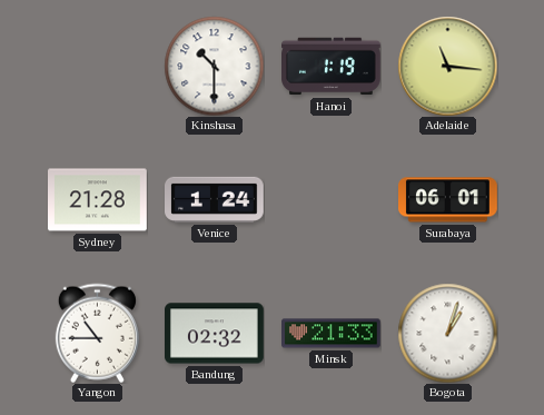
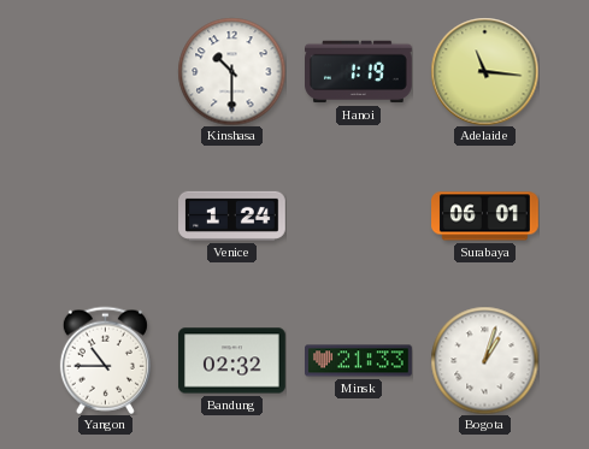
Sydney: 21:28 -> none
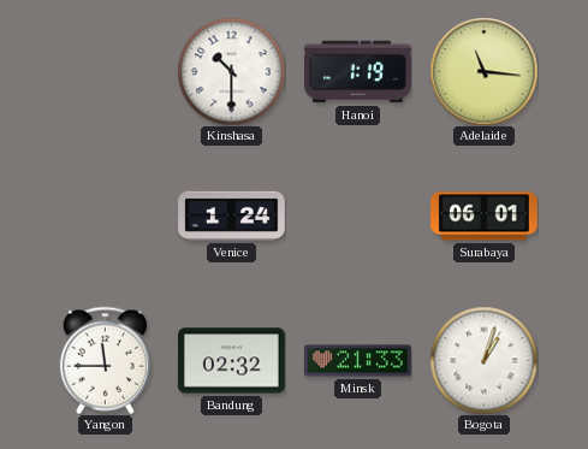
Yangon: 10:45 -> 11:45
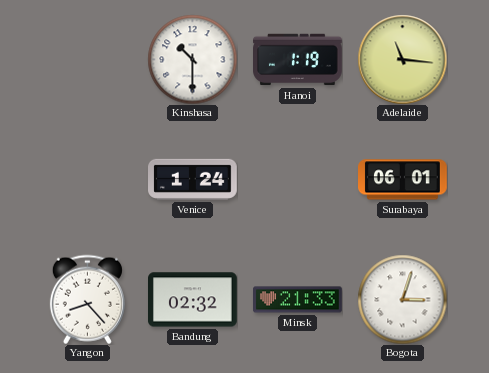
Yangon: 11:45 -> 8:23
Bogota: 1:03 -> 3:03
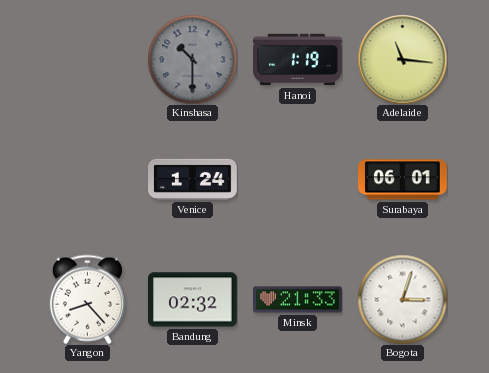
Kinshasa dial: white -> grey
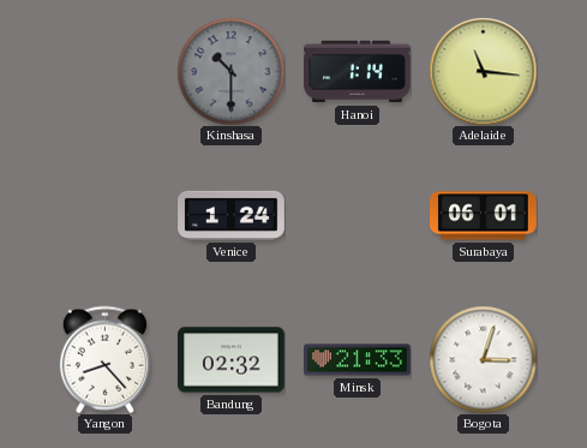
Hanoi: 1:19 -> 1:14
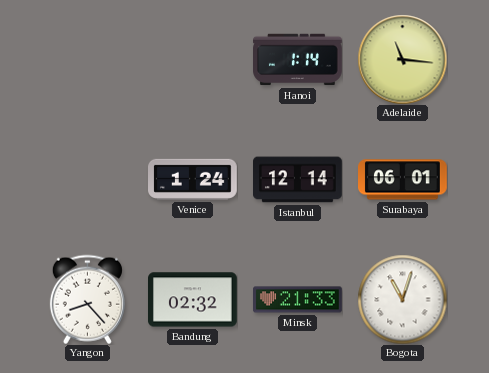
Kinshasa: 10:30 -> none
Istanbul: none -> 12:14
Bogota: 3:03 -> 11:03
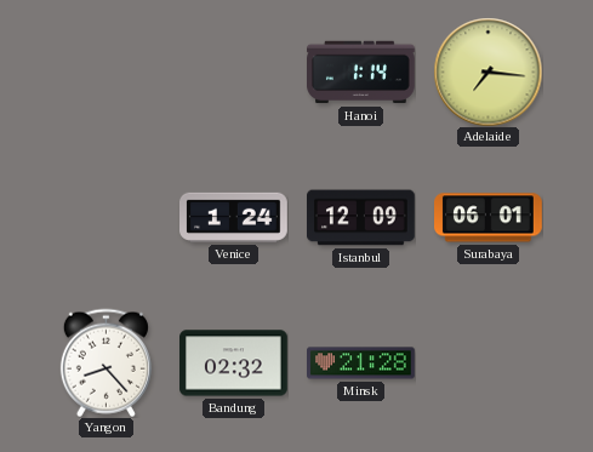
Adelaide: 11:16 -> 7:16
Istanbul: 12:14 -> 12:09
Minsk: 21:33 -> 21:28
Bogota: 11:03 -> none
